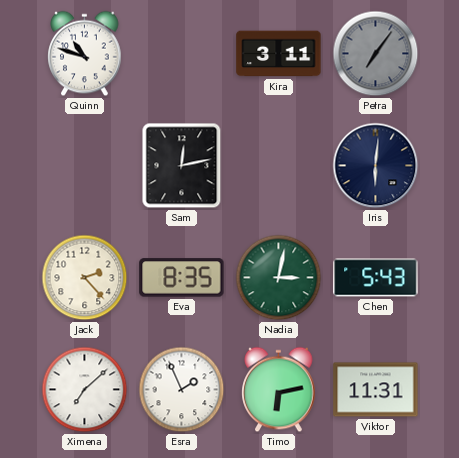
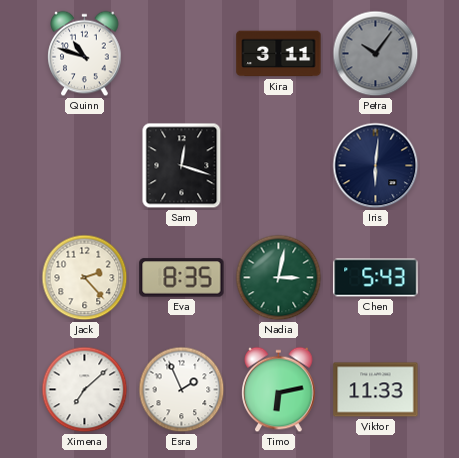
Petra: 7:06 -> 10:06
Sam: 12:13 -> 12:18
Viktor: 11:31 -> 11:33
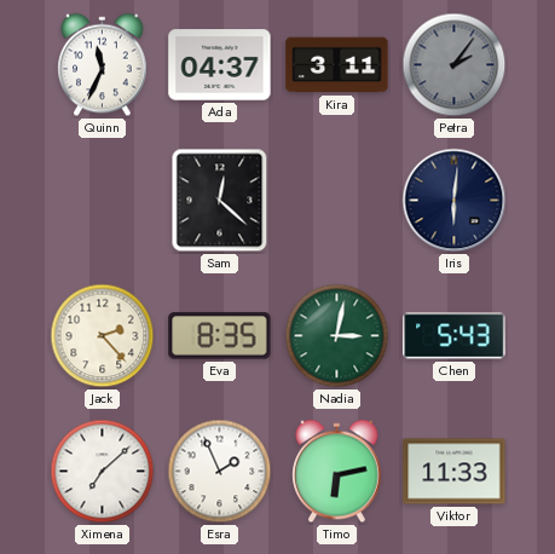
Quinn: 10:48 -> 11:34
Ada: none -> 04:37
Petra: 10:06 -> 2:06
Sam: 12:18 -> 12:22
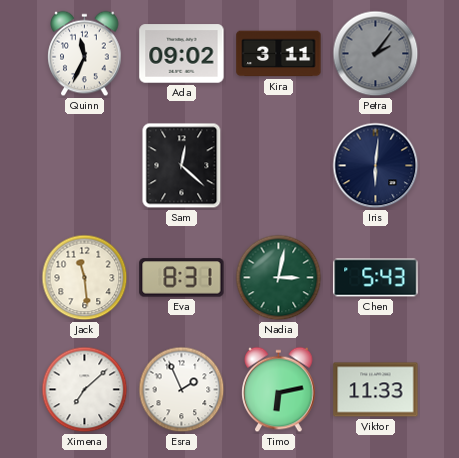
Ada: 04:37 -> 09:02
Jack: 2:23 -> 11:29
Eva: 8:35 -> 8:31
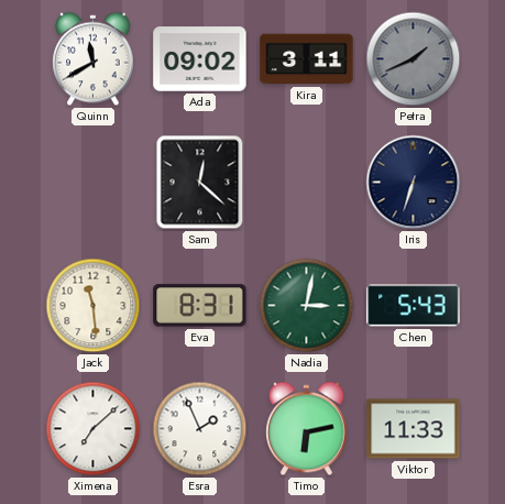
Quinn: 11:34 -> 11:40
Petra: 2:06 -> 1:41
Iris: 6:01 -> 6:33
